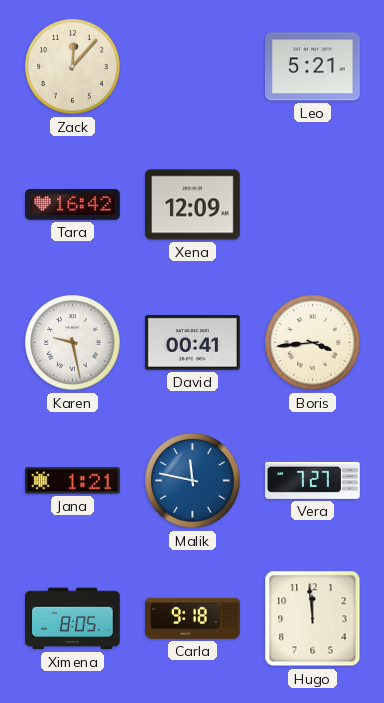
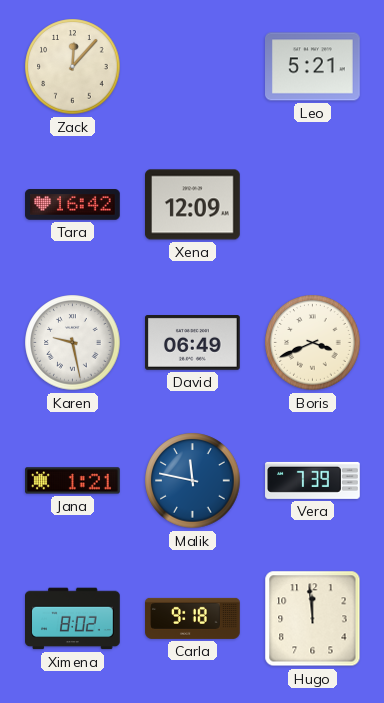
David: 00:41 -> 06:49
Boris: 3:44 -> 3:41
Vera: 7:27 -> 7:39
Ximena: 8:05 -> 8:02
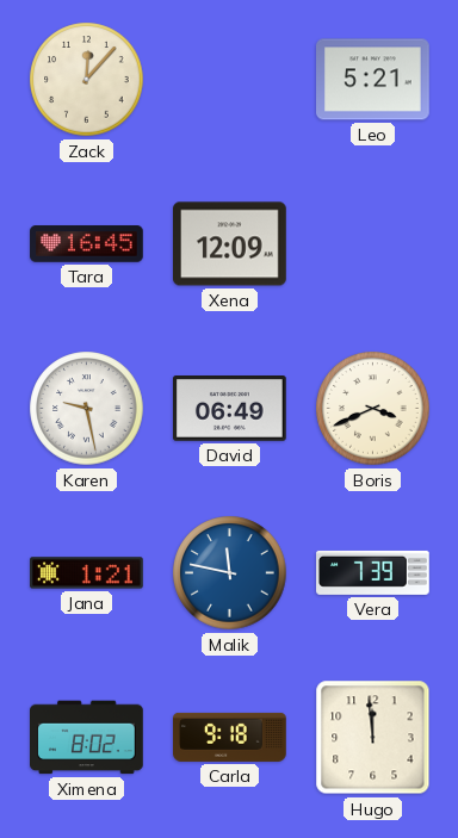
Tara: 16:42 -> 16:45
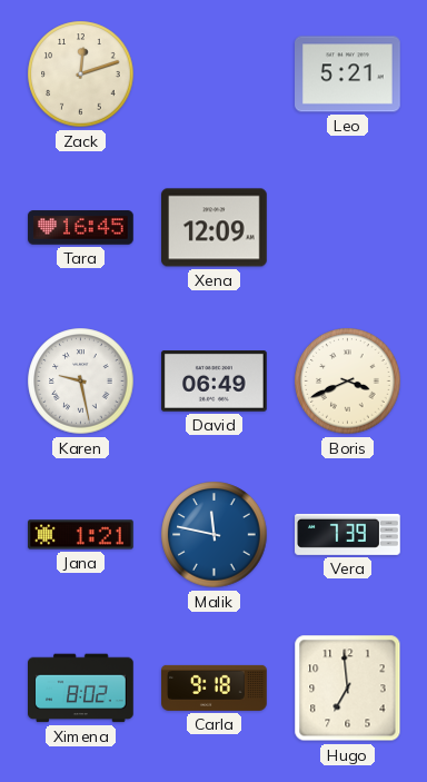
Zack: 12:07 -> 12:12
Hugo: 11:59 -> 6:59
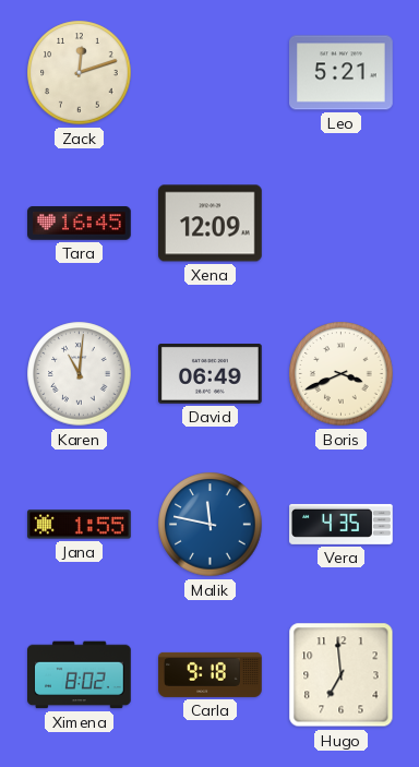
Karen: 9:28 -> 11:01
Jana: 1:21 -> 1:55
Vera: 7:39 -> 4:35
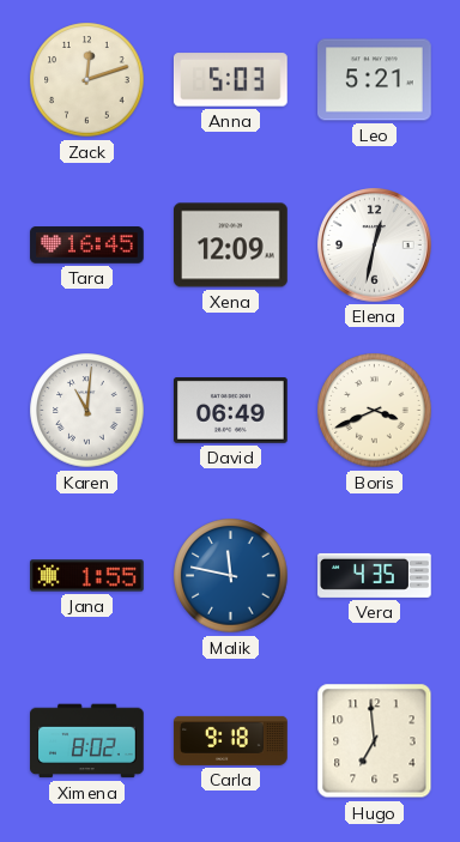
Anna: none -> 5:03
Elena: none -> 12:32
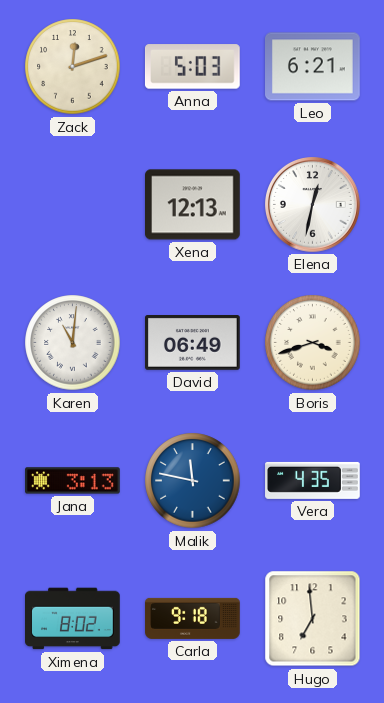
Leo: 5:21 -> 6:21
Tara: 16:45 -> none
Xena: 12:09 -> 12:13
Boris: 3:41 -> 3:42
Jana: 1:55 -> 3:13
